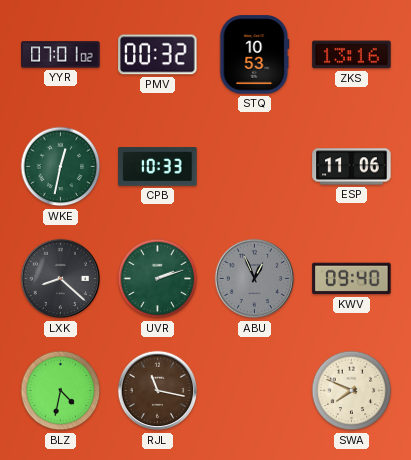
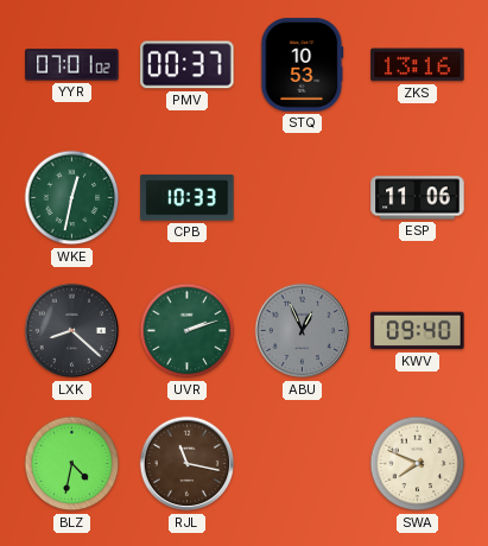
PMV: 00:32 -> 00:37
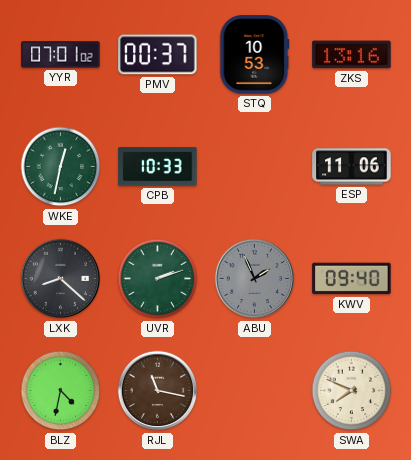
ABU: 12:56 -> 1:56
